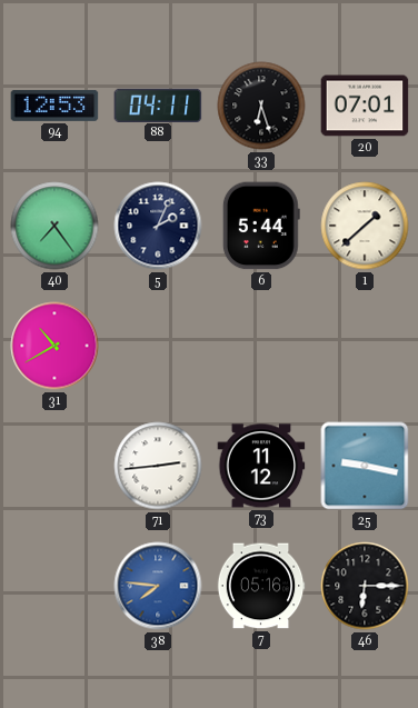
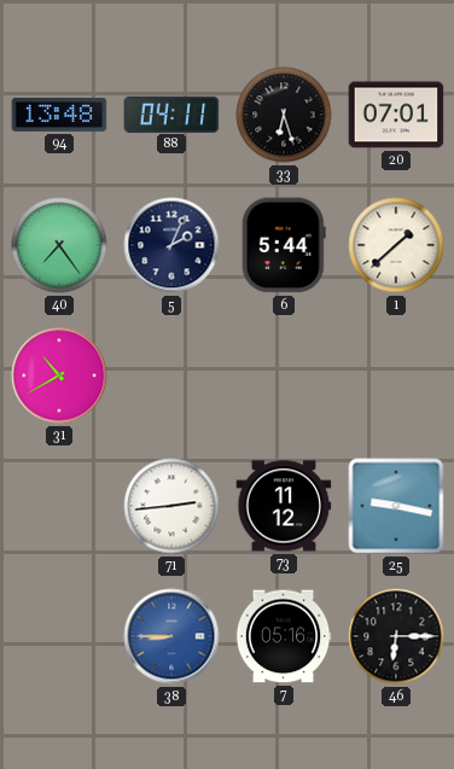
94: 12:53 -> 13:48
38: 7:46 -> 8:45
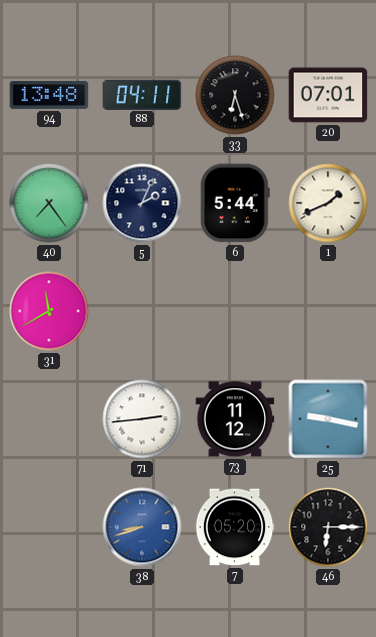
1: 1:38 -> 1:41
31: 10:40 -> 11:40
38: 8:45 -> 8:42
7: 05:16 -> 05:20
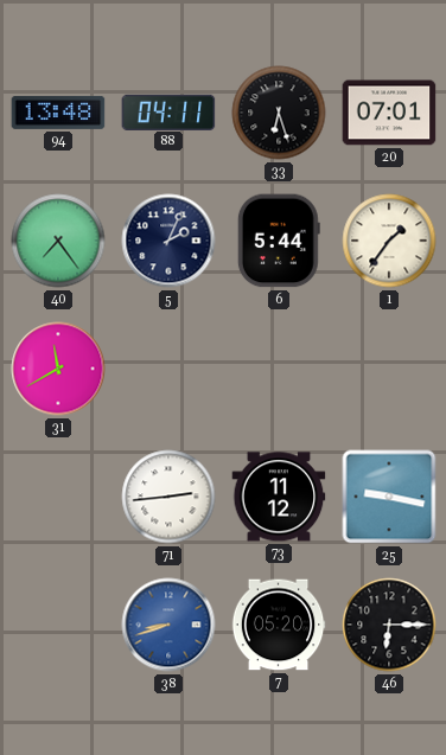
1: 1:41 -> 1:36
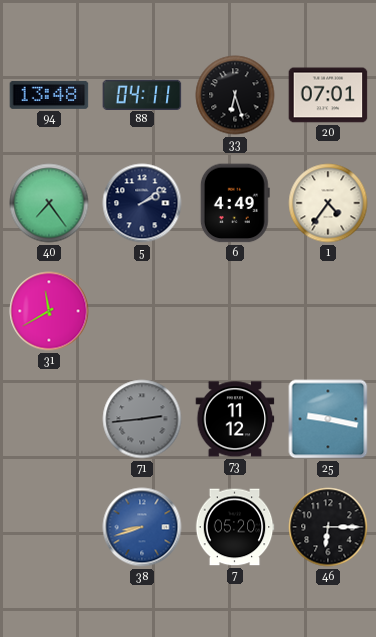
5: 2:04 -> 2:09
6: 5:44 -> 4:49
1: 1:36 -> 4:36
71 dial: white -> grey
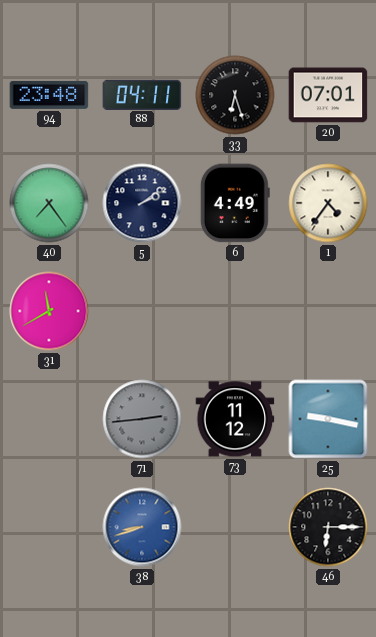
94: 13:48 -> 23:48
7: 05:20 -> none
